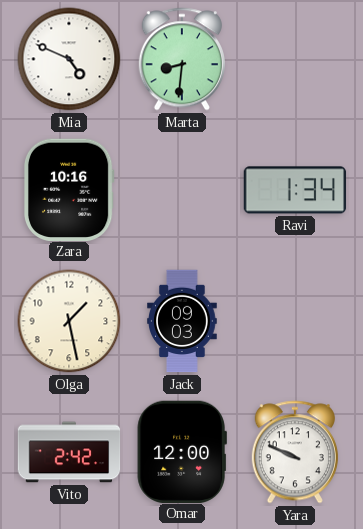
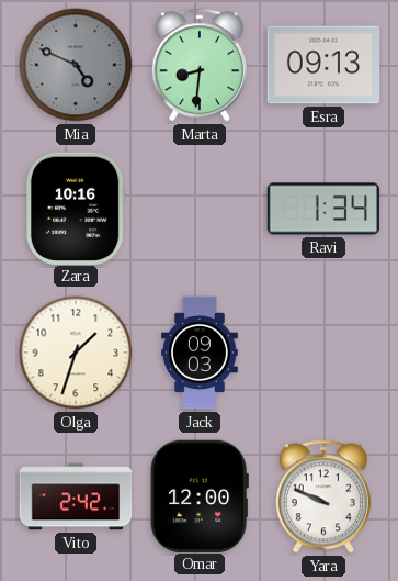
Mia dial: white -> grey
Esra: none -> 09:13
Olga: 1:28 -> 1:33
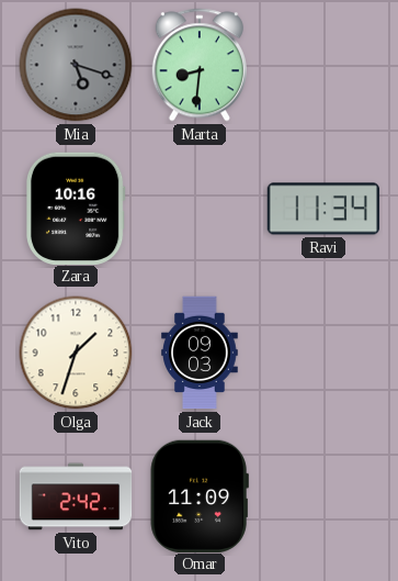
Mia: 4:49 -> 5:18
Esra: 09:13 -> none
Ravi: 1:34 -> 11:34
Omar: 12:00 -> 11:09
Yara: 9:49 -> none
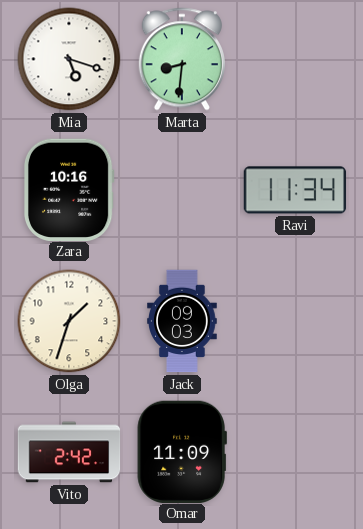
Mia dial: grey -> white
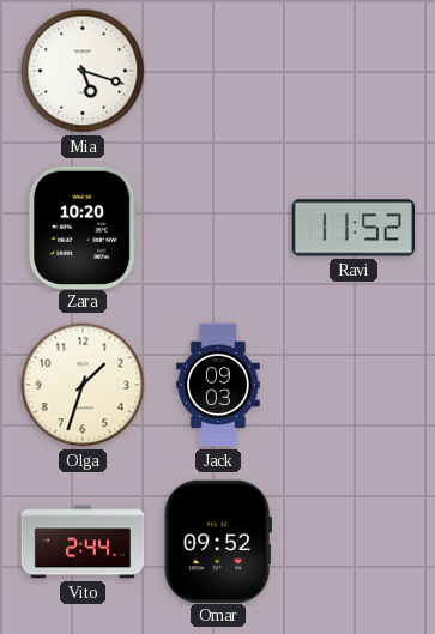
Marta: 8:31 -> none
Zara: 10:16 -> 10:20
Ravi: 11:34 -> 11:52
Vito: 2:42 -> 2:44
Omar: 11:09 -> 09:52
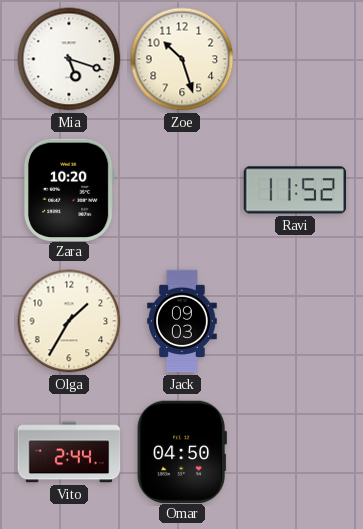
Zoe: none -> 10:27
Olga: 1:33 -> 1:35
Omar: 09:52 -> 04:50
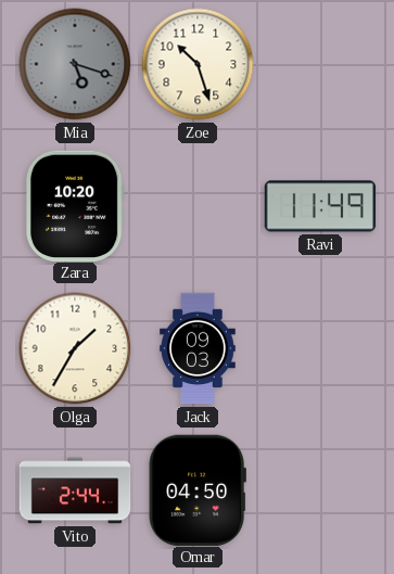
Mia dial: white -> grey
Ravi: 11:52 -> 11:49
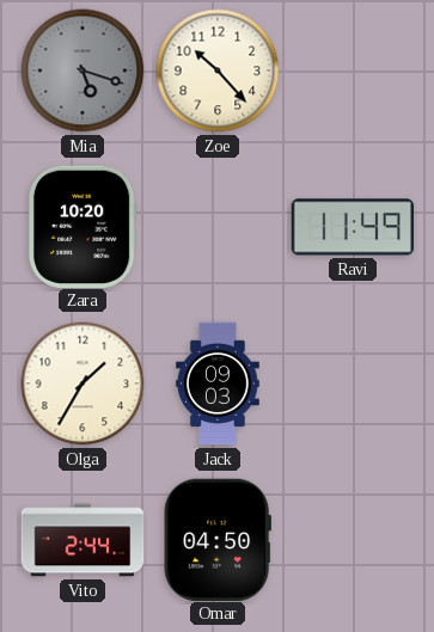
Zoe: 10:27 -> 10:23
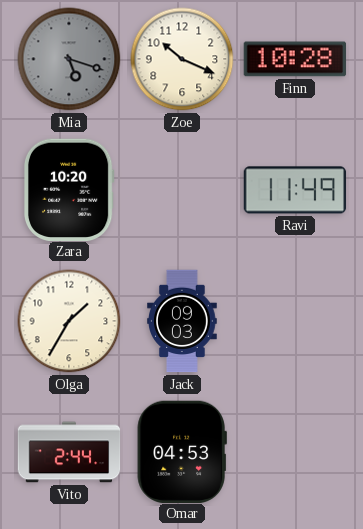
Zoe: 10:23 -> 10:19
Finn: none -> 10:28
Omar: 04:50 -> 04:53
